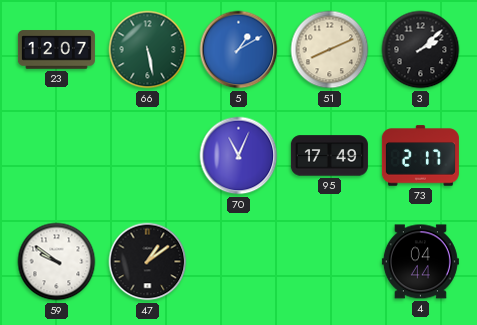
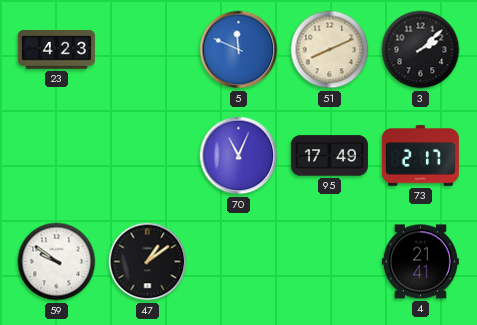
23: 12:07 -> 4:23
66: 5:28 -> none
5: 1:10 -> 11:49
4: 04:44 -> 21:41
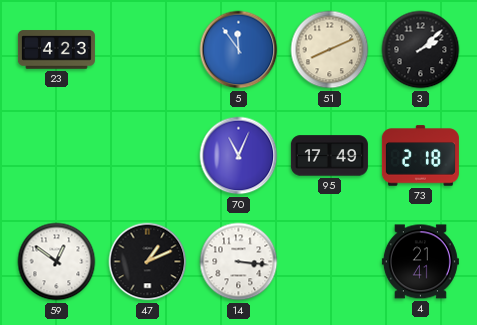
5: 11:49 -> 11:54
73: 2:17 -> 2:18
59: 9:51 -> 12:51
47: 1:09 -> 1:11
14: none -> 3:16
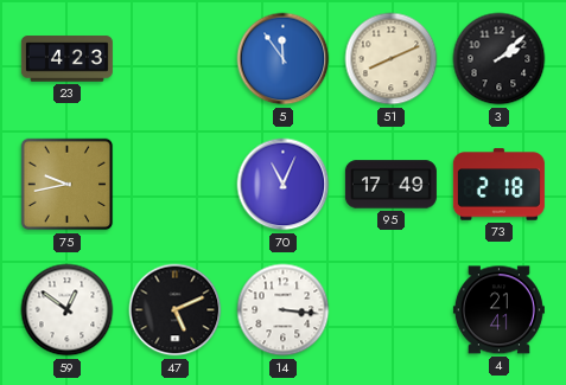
75: none -> 9:43
47: 1:11 -> 5:11
